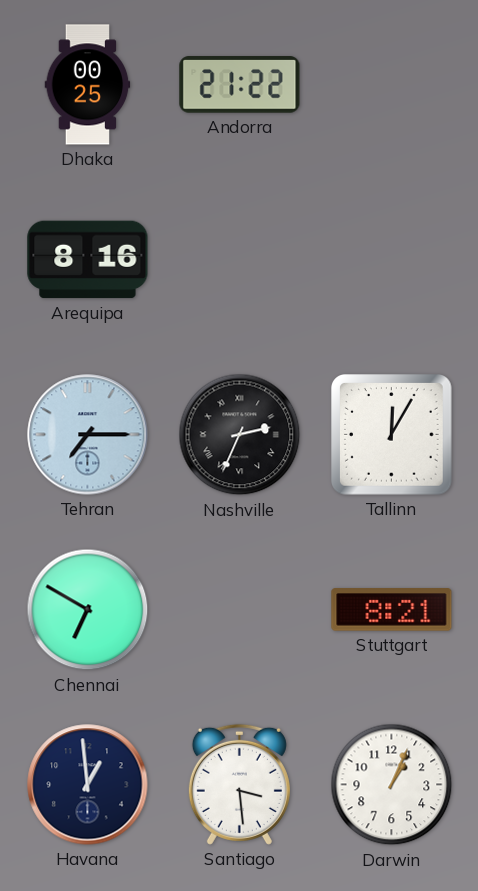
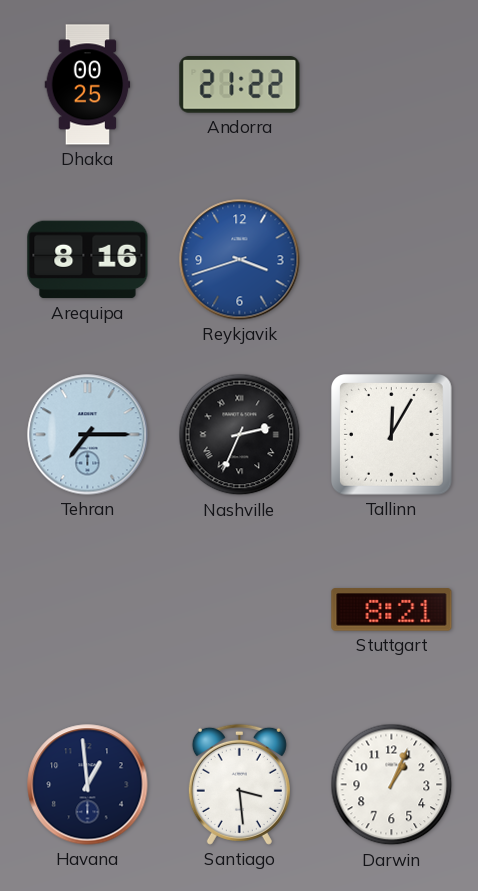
Reykjavik: none -> 3:42
Chennai: 6:50 -> none
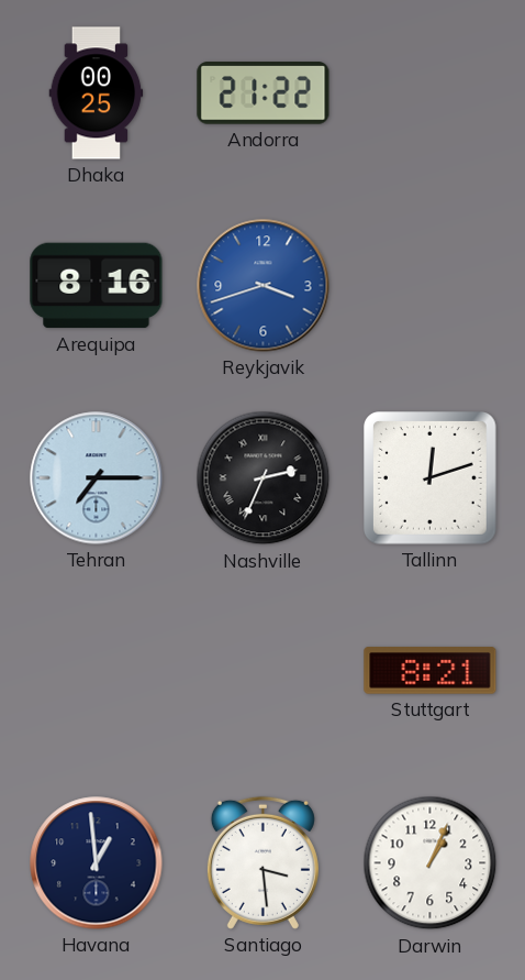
Tallinn: 12:05 -> 12:12
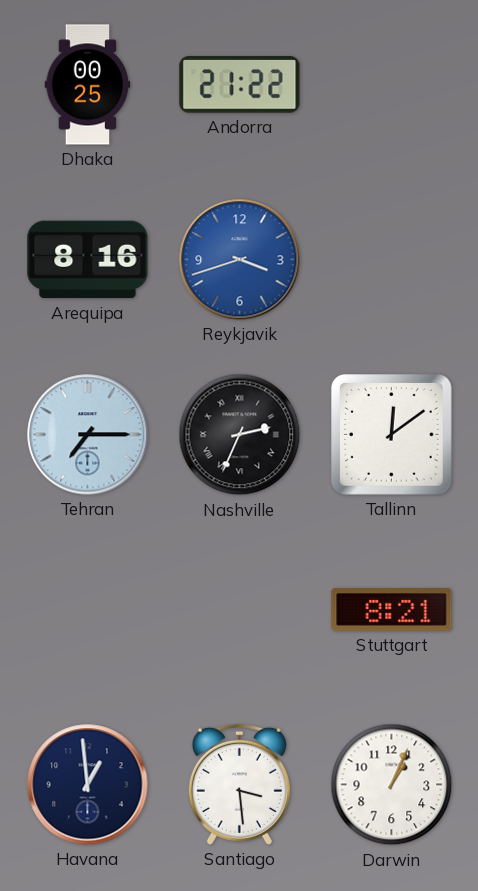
Tallinn: 12:12 -> 12:09
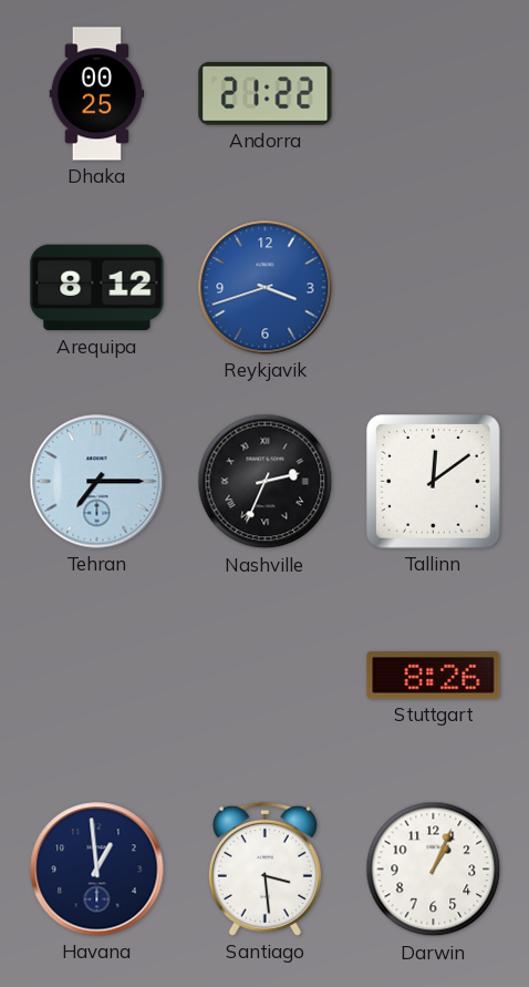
Arequipa: 8:16 -> 8:12
Stuttgart: 8:21 -> 8:26
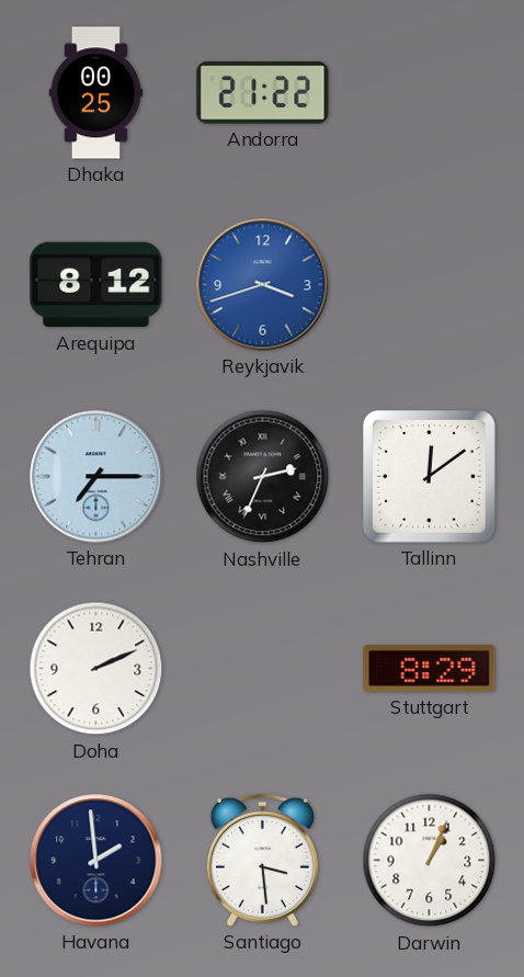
Doha: none -> 2:11
Stuttgart: 8:26 -> 8:29
Havana: 12:59 -> 1:59
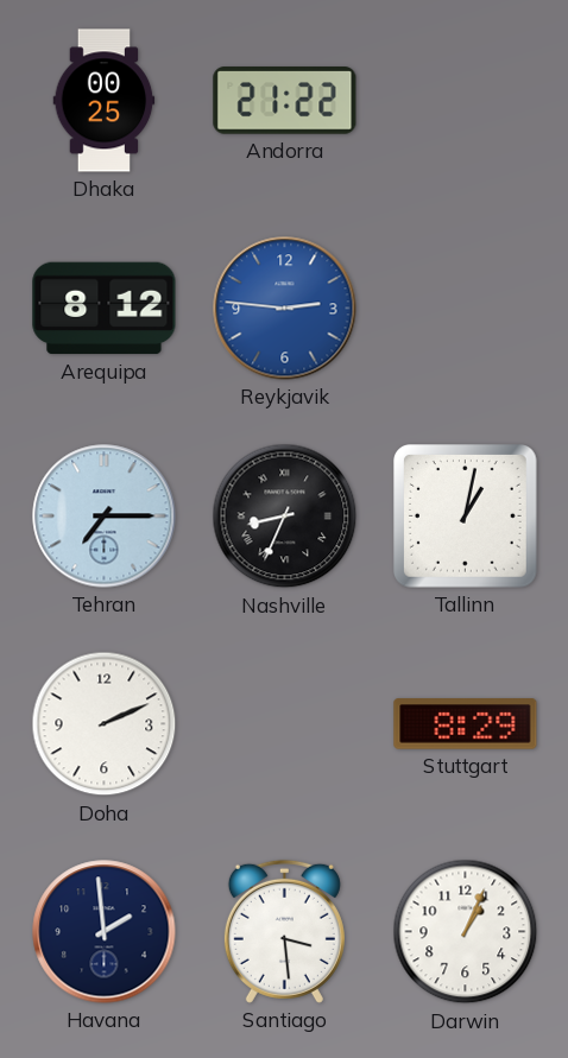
Reykjavik: 3:42 -> 2:46
Nashville: 2:34 -> 8:34
Tallinn: 12:09 -> 1:02
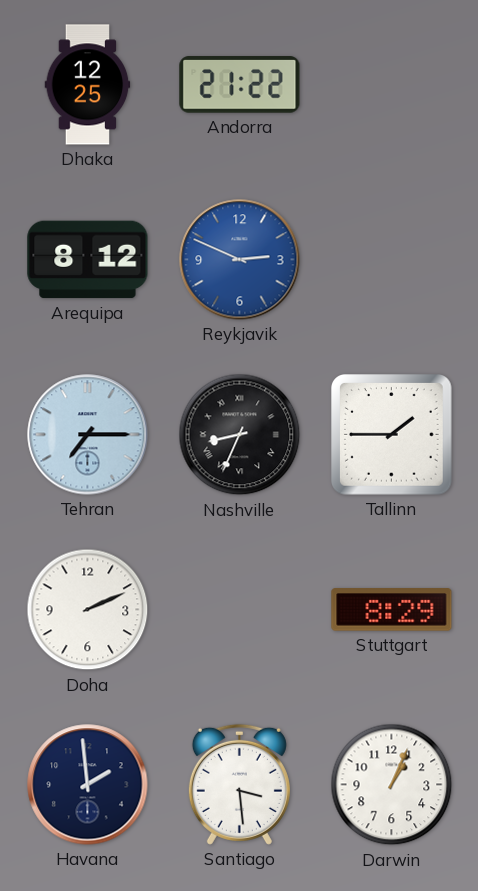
Dhaka: 00:25 -> 12:25
Reykjavik: 2:46 -> 2:49
Tallinn: 1:02 -> 1:45
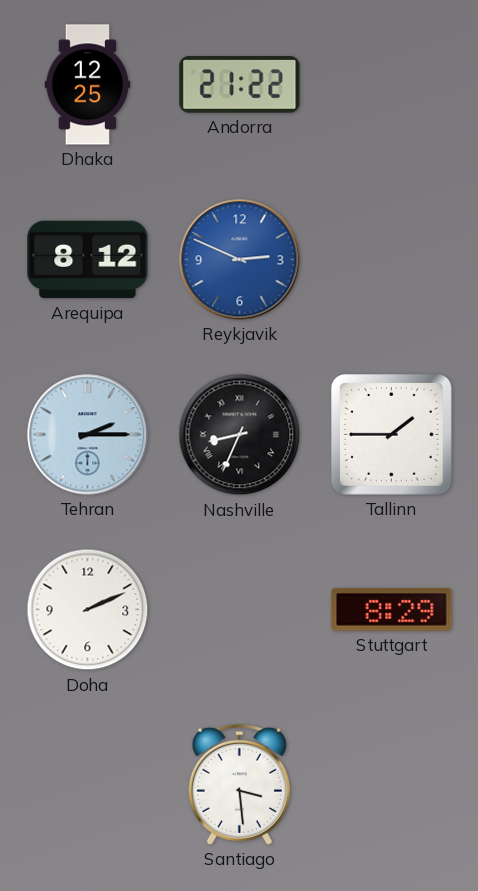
Tehran: 7:15 -> 2:15
Havana: 1:59 -> none
Darwin: 1:04 -> none
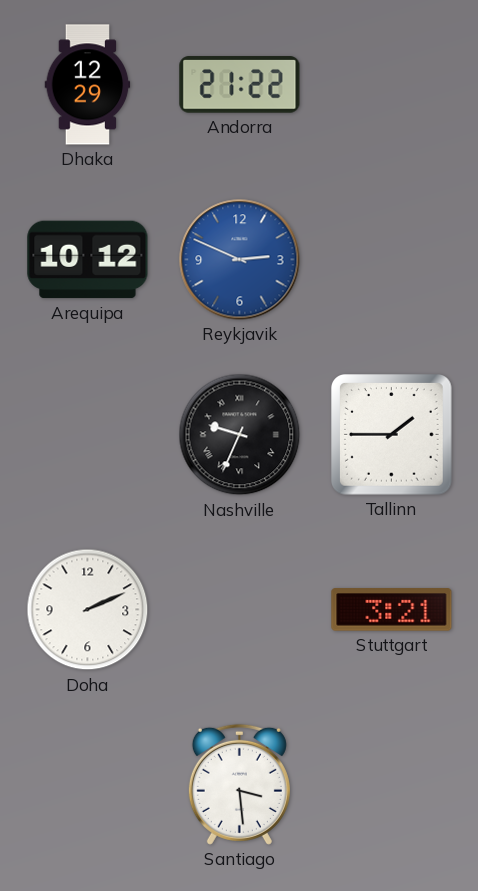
Dhaka: 12:25 -> 12:29
Arequipa: 8:12 -> 10:12
Tehran: 2:15 -> none
Nashville: 8:34 -> 9:34
Stuttgart: 8:29 -> 3:21
